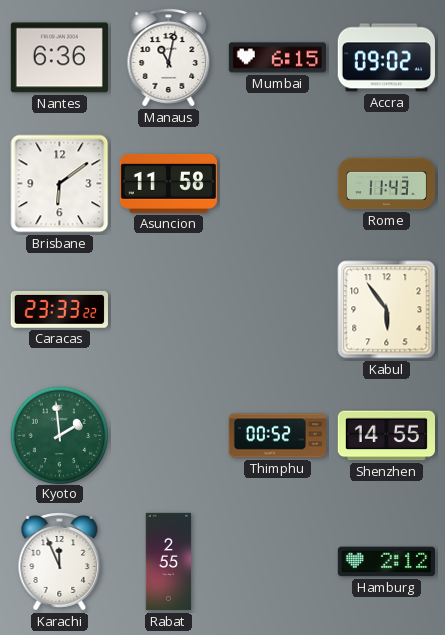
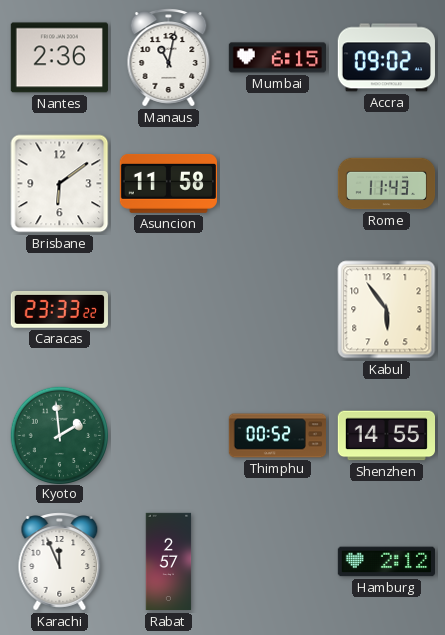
Nantes: 6:36 -> 2:36
Rabat: 2:55 -> 2:57
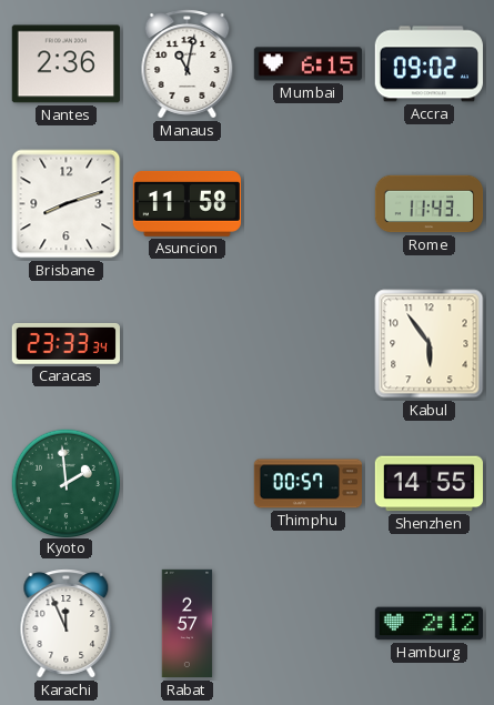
Brisbane: 6:09 -> 8:12
Caracas: 23:33:22 -> 23:33:34
Thimphu: 00:52 -> 00:57
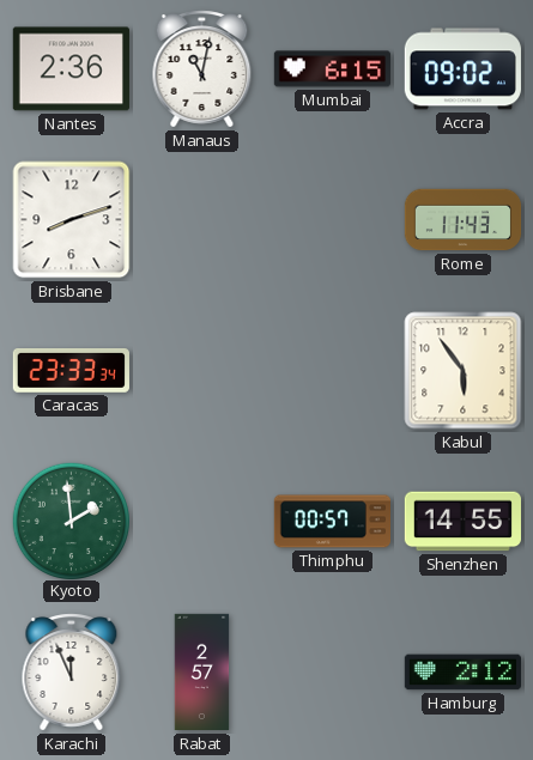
Asuncion: 11:58 -> none
